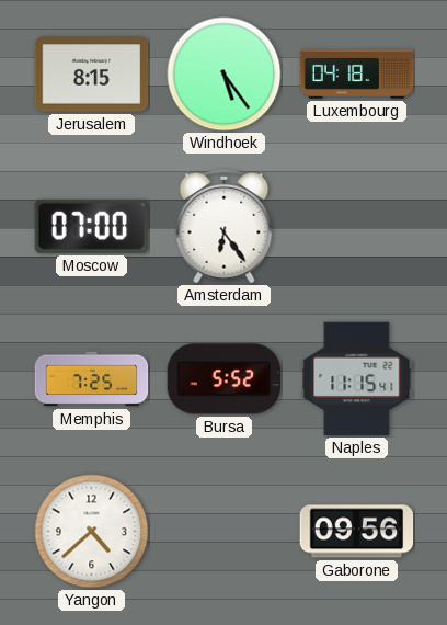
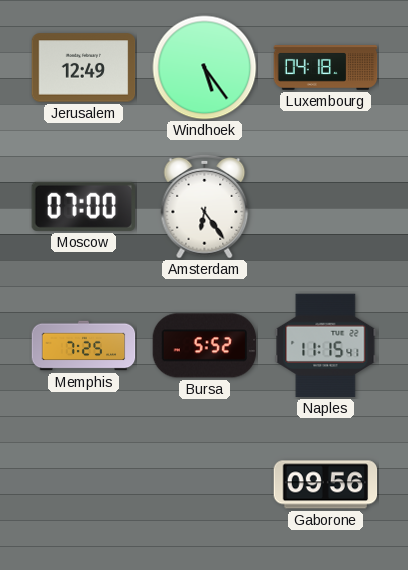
Jerusalem: 8:15 -> 12:49
Yangon: 4:38 -> none
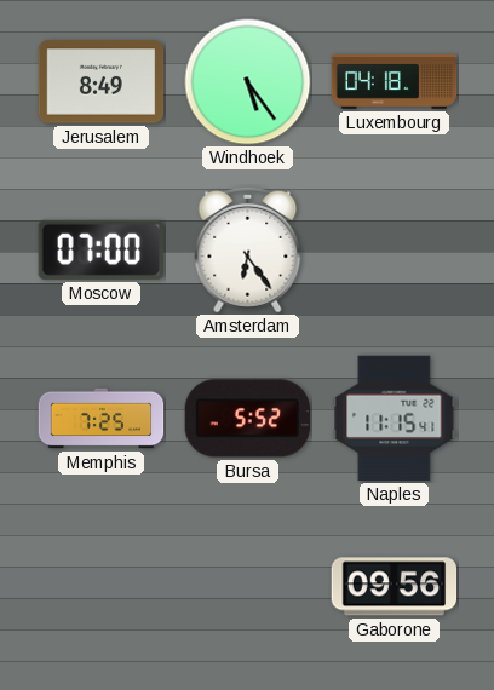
Jerusalem: 12:49 -> 8:49
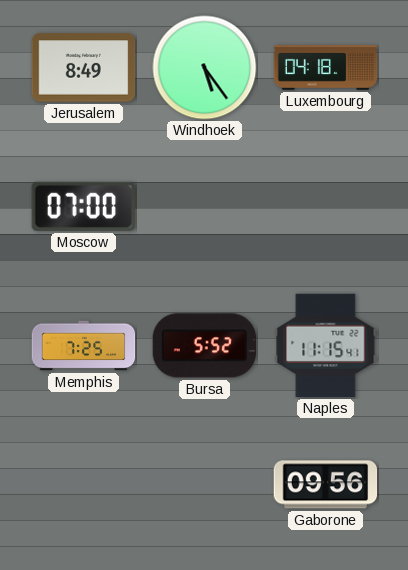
Amsterdam: 6:24 -> none
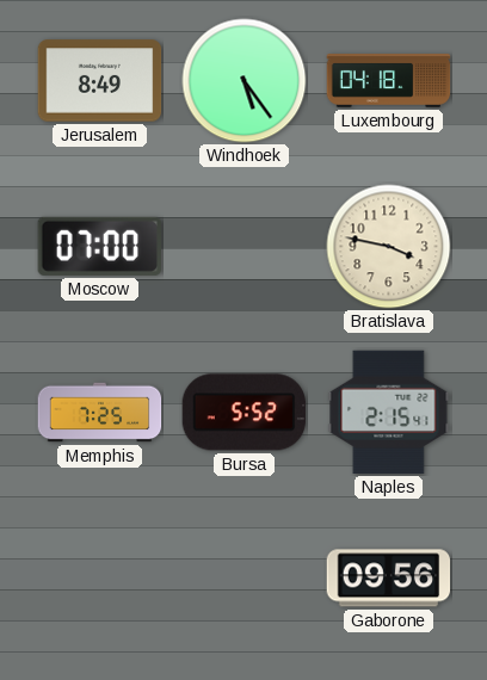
Bratislava: none -> 3:47
Naples: 11:15 -> 2:15
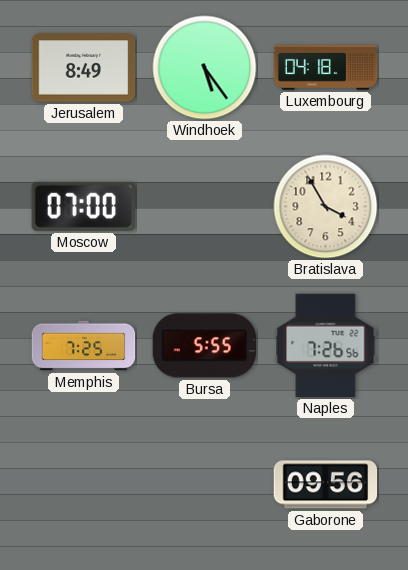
Bratislava: 3:47 -> 3:55
Bursa: 5:52 -> 5:55
Naples: 2:15 -> 7:26
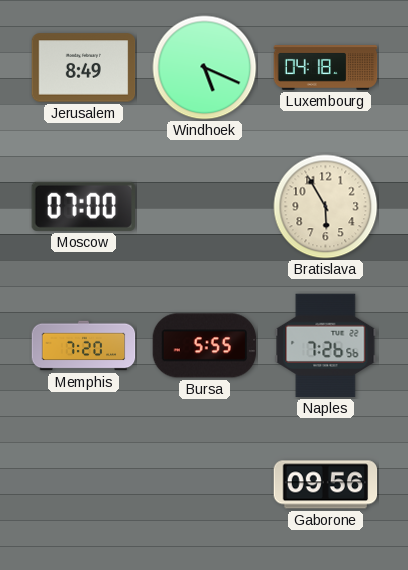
Windhoek: 5:24 -> 5:19
Bratislava: 3:55 -> 5:55
Memphis: 7:25 -> 7:20
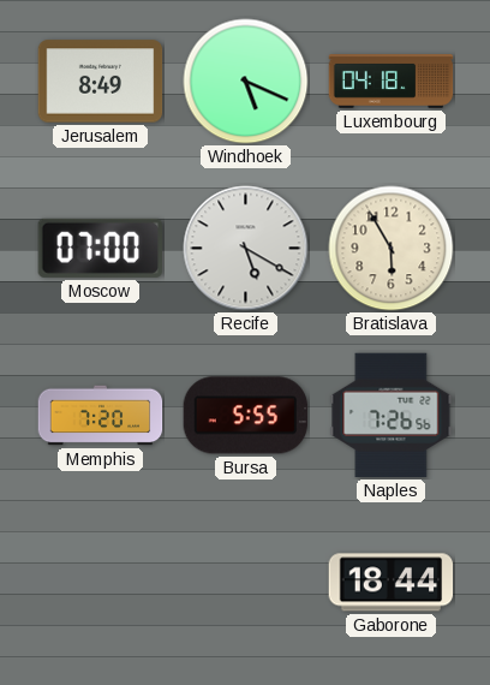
Recife: none -> 5:20
Gaborone: 09:56 -> 18:44
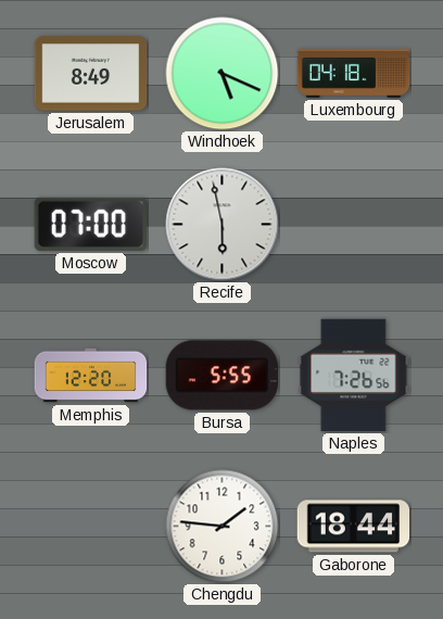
Recife: 5:20 -> 5:58
Bratislava: 5:55 -> none
Memphis: 7:20 -> 12:20
Chengdu: none -> 1:46
